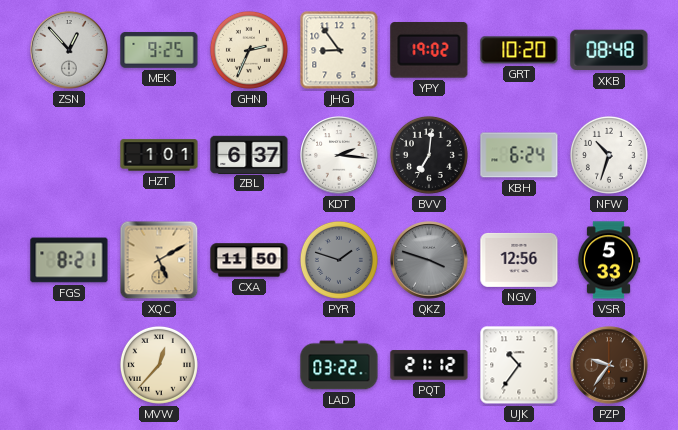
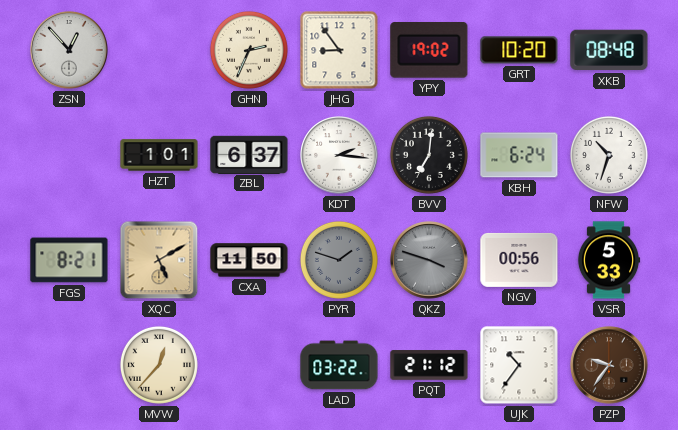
MEK: 9:25 -> none
NGV: 12:56 -> 00:56
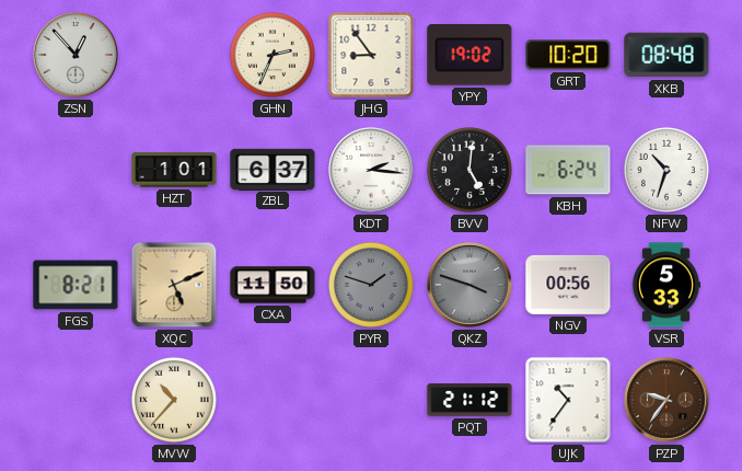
BVV: 7:01 -> 5:01
XQC: 5:10 -> 5:11
MVW: 12:37 -> 10:37
LAD: 03:22 -> none
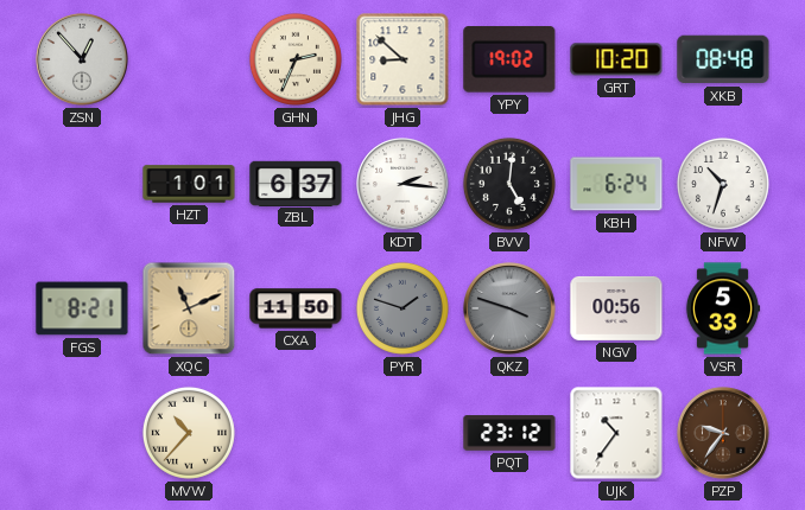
JHG: 8:54 -> 8:52
XQC: 5:11 -> 11:11
PQT: 21:12 -> 23:12
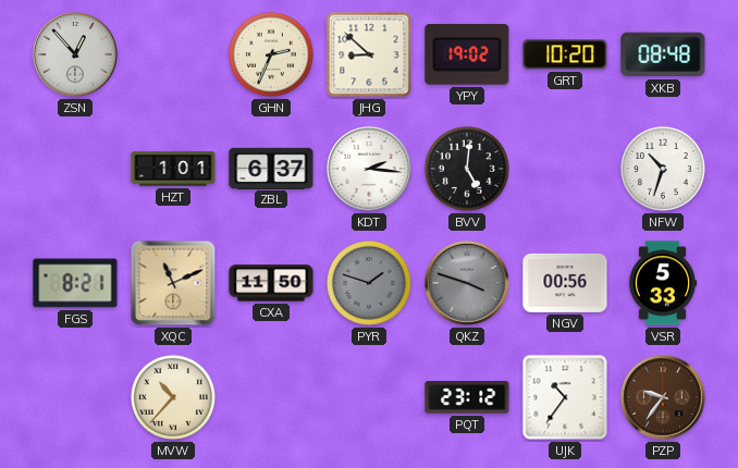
KBH: 6:24 -> none
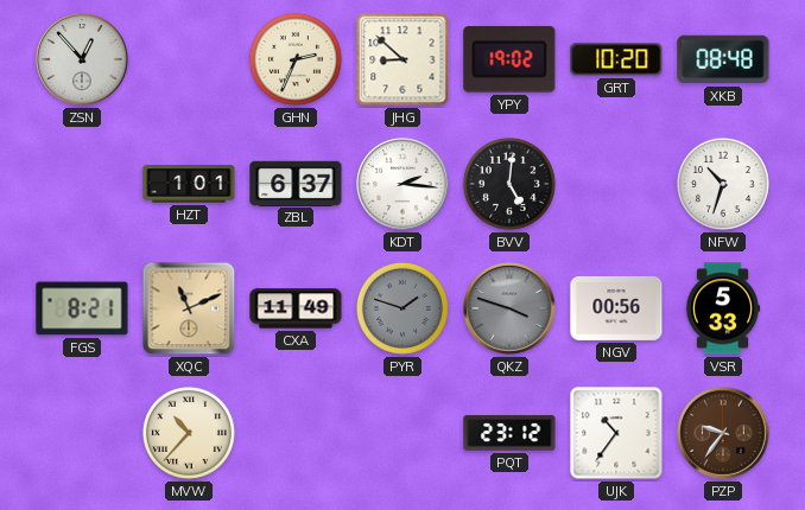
CXA: 11:50 -> 11:49
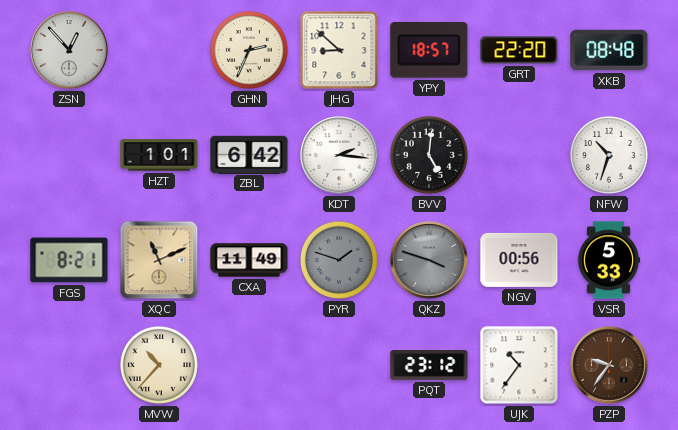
YPY: 19:02 -> 18:57
GRT: 10:20 -> 22:20
ZBL: 6:37 -> 6:42
